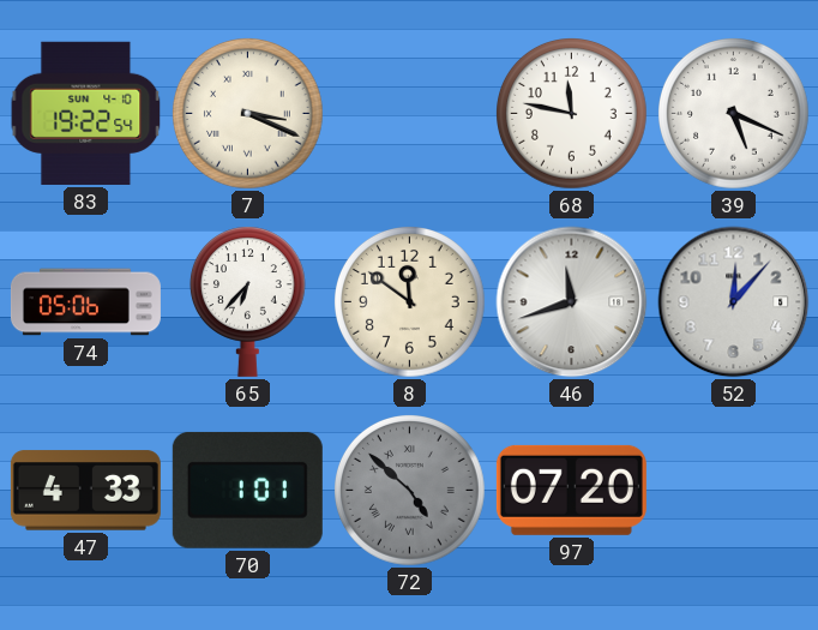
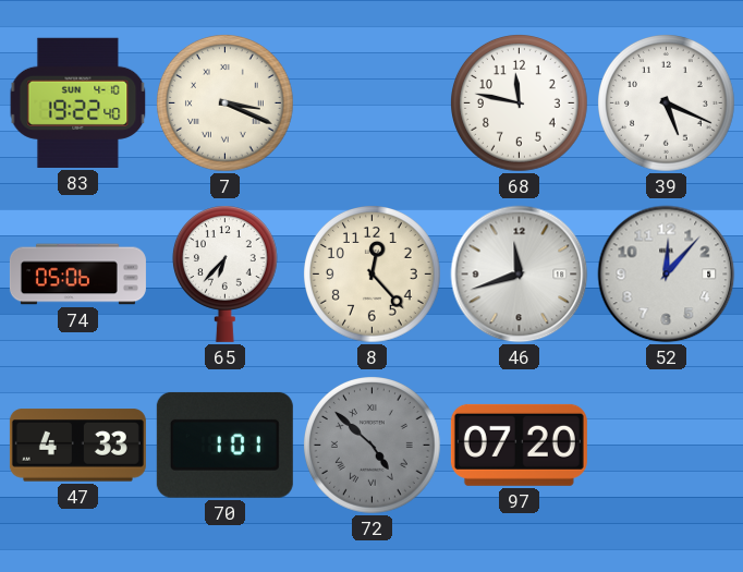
83: 19:22:54 -> 19:22:40
8: 11:51 -> 12:23
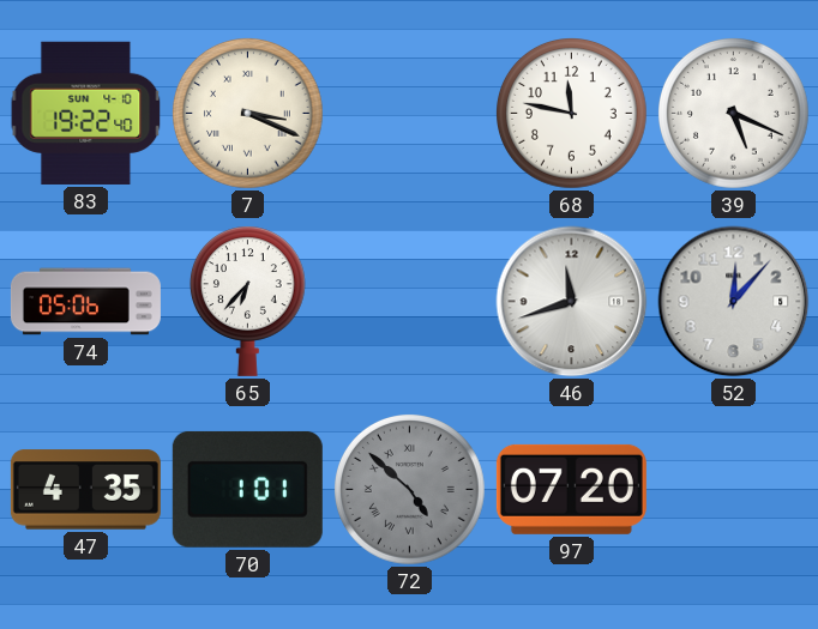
8: 12:23 -> none
47: 4:33 -> 4:35
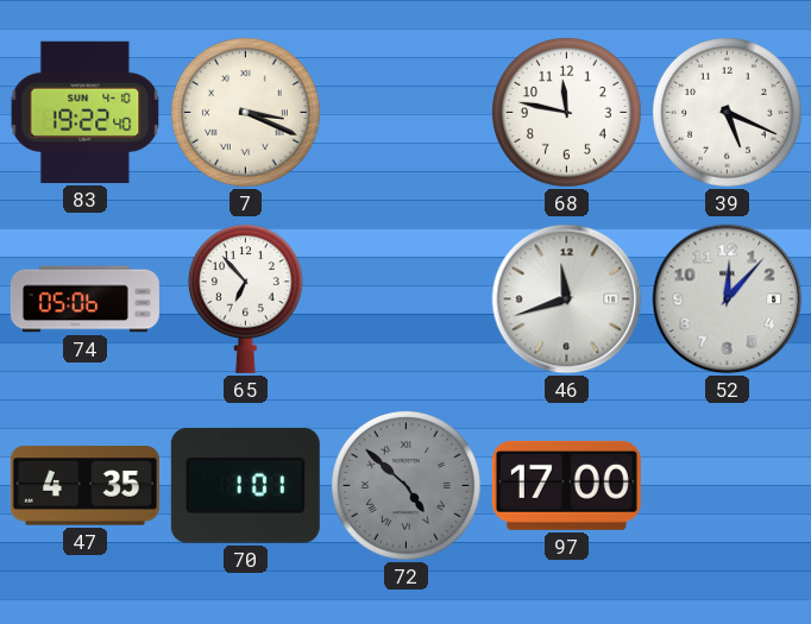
65: 6:37 -> 6:53
97: 07:20 -> 17:00
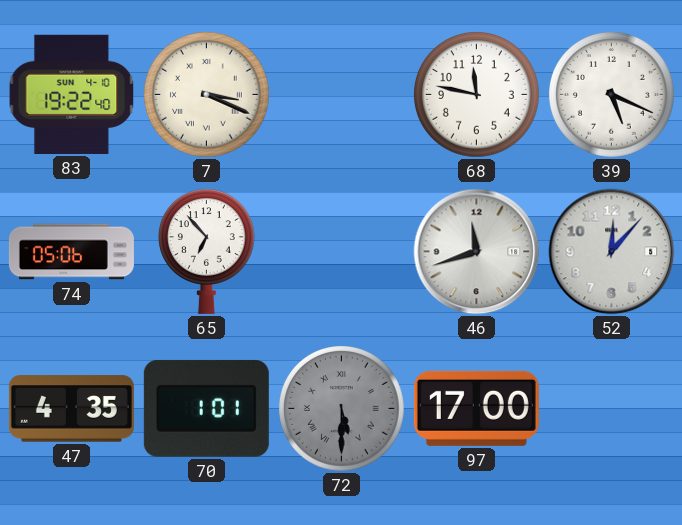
72: 4:52 -> 5:30
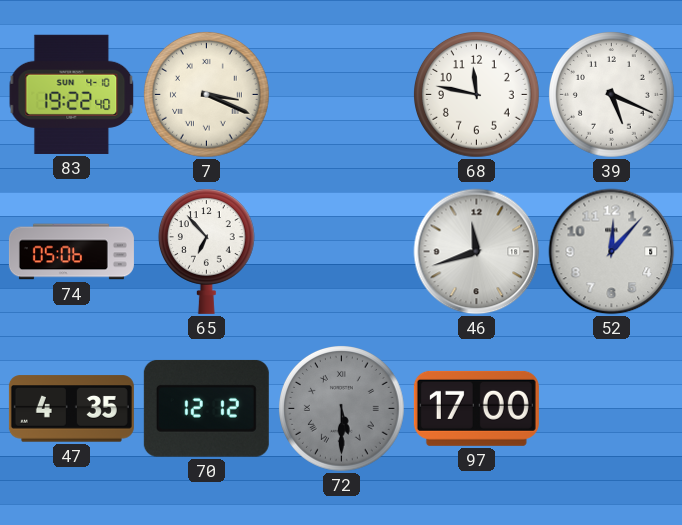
70: 1:01 -> 12:12
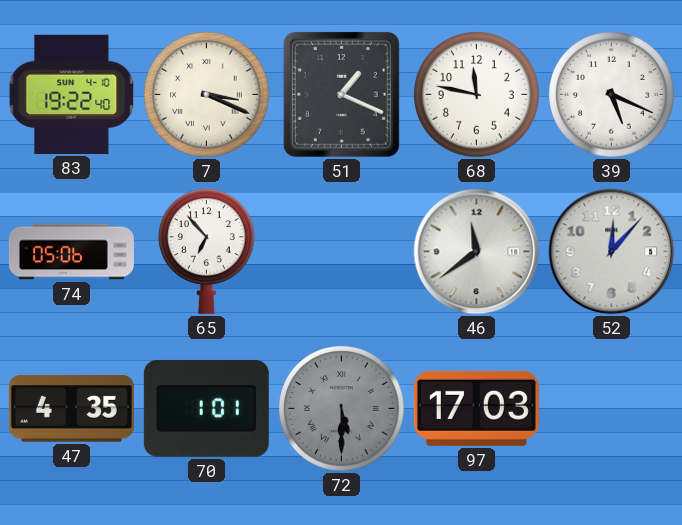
51: none -> 1:19
46: 11:42 -> 11:39
70: 12:12 -> 1:01
97: 17:00 -> 17:03
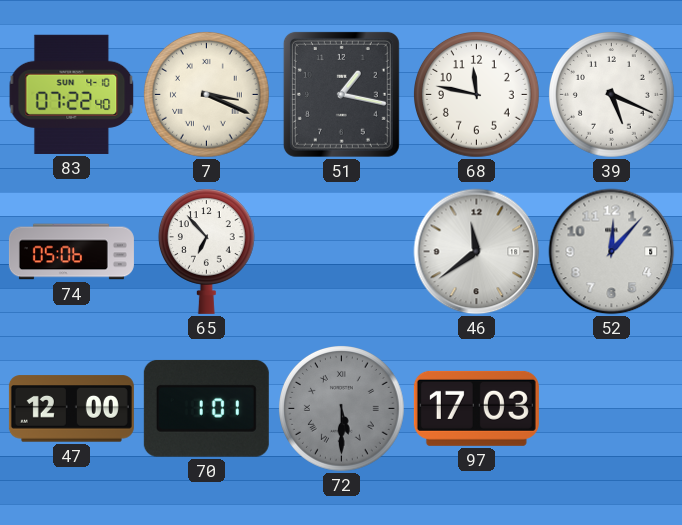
83: 19:22 -> 07:22
51: 1:19 -> 1:17
47: 4:35 -> 12:00
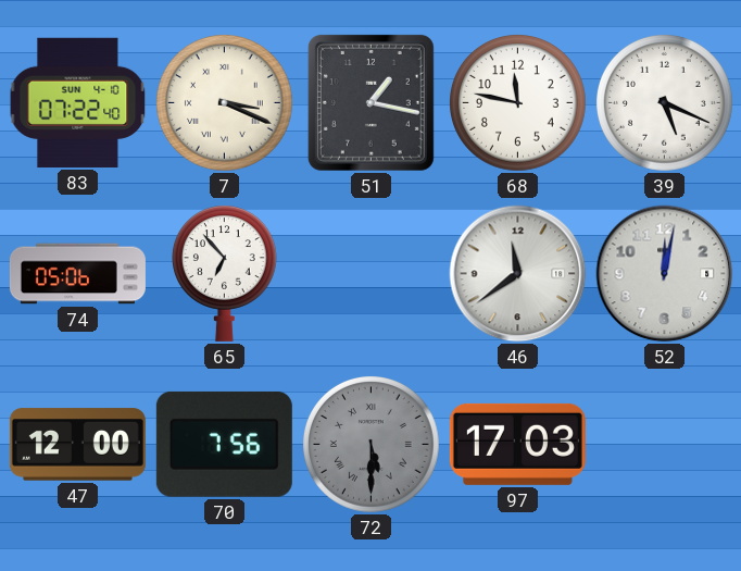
52: 12:07 -> 12:02
70: 1:01 -> 7:56
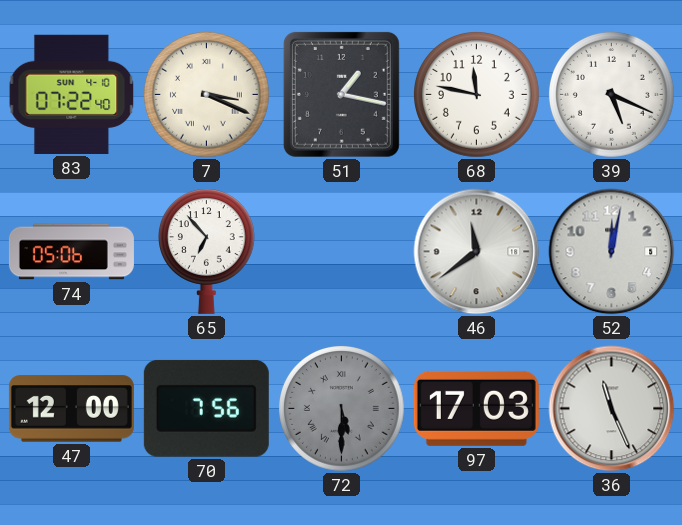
36: none -> 11:26
